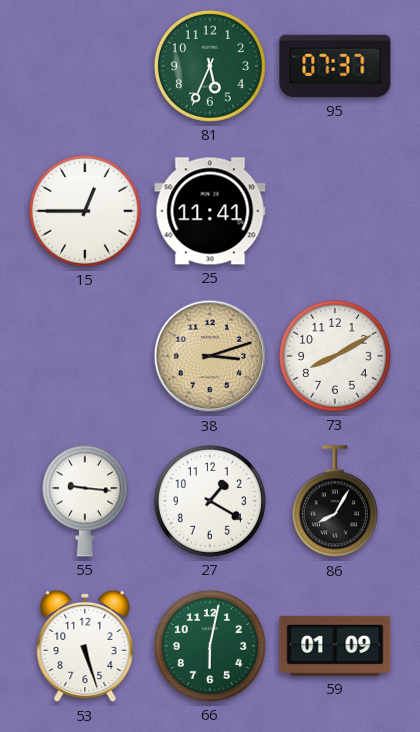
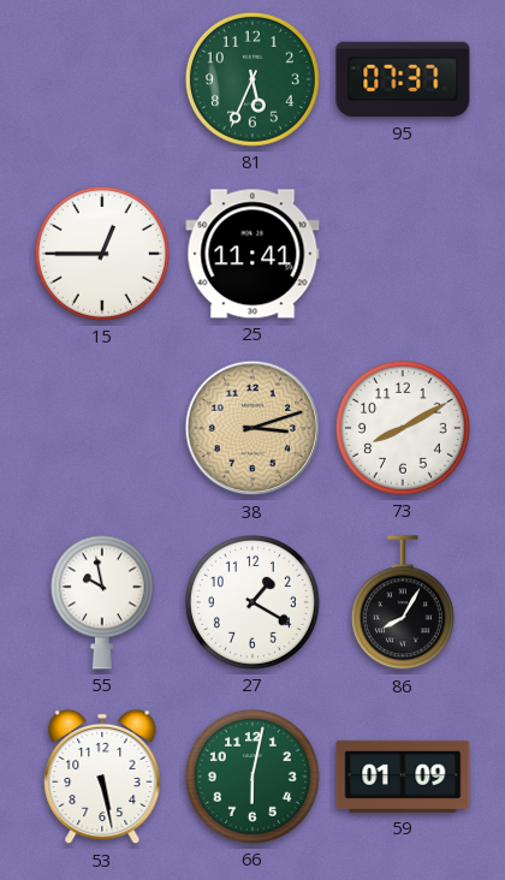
55: 9:16 -> 9:58
53: 5:27 -> 5:28
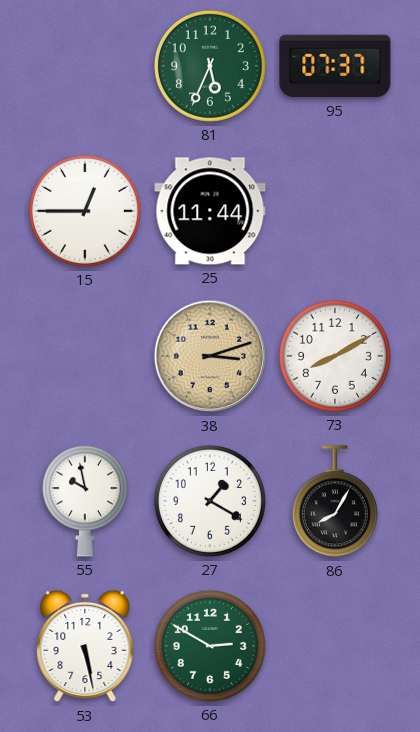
25: 11:41 -> 11:44
66: 6:02 -> 2:50
59: 01:09 -> none
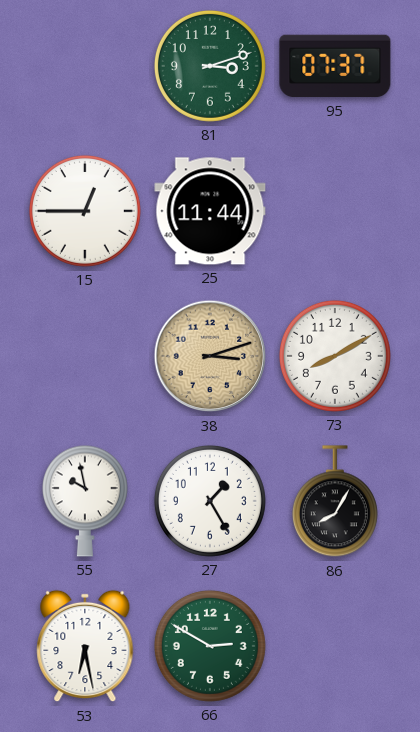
81: 5:34 -> 3:12
27: 1:20 -> 1:25
53: 5:28 -> 6:28
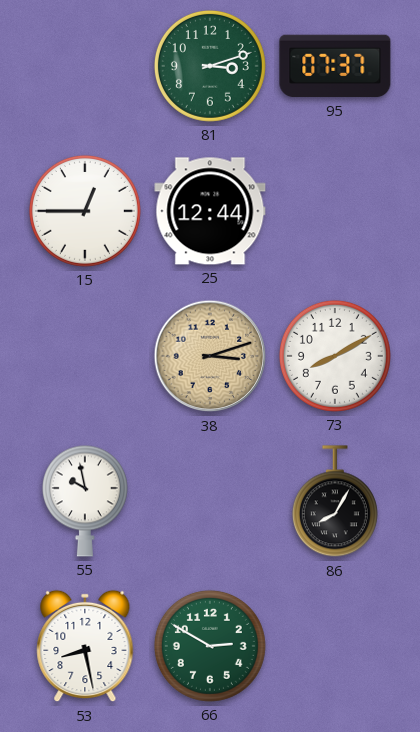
25: 11:44 -> 12:44
27: 1:25 -> none
53: 6:28 -> 8:28
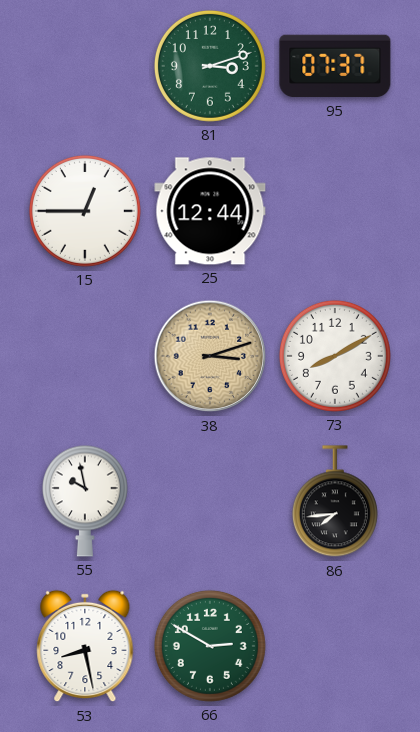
86: 8:05 -> 7:44
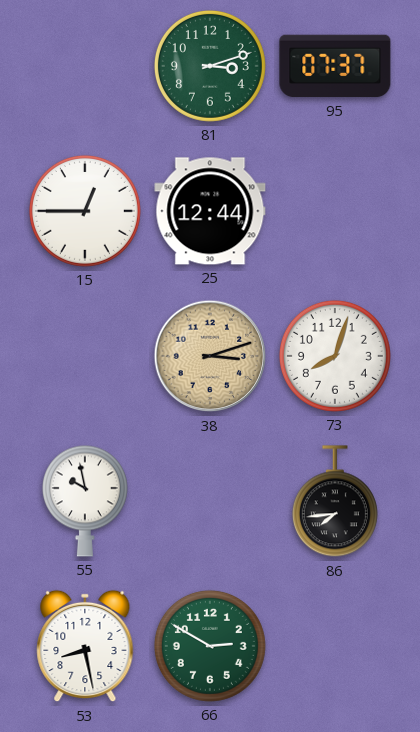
73: 8:10 -> 8:03
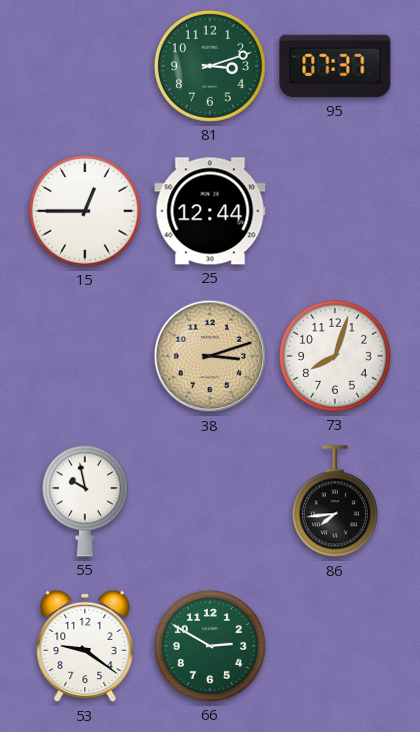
53: 8:28 -> 9:21
